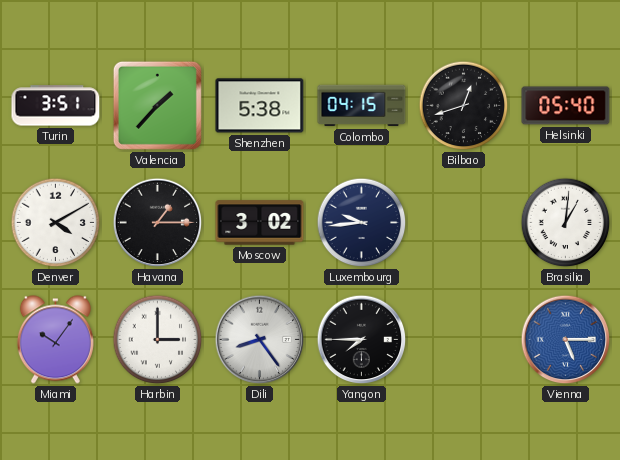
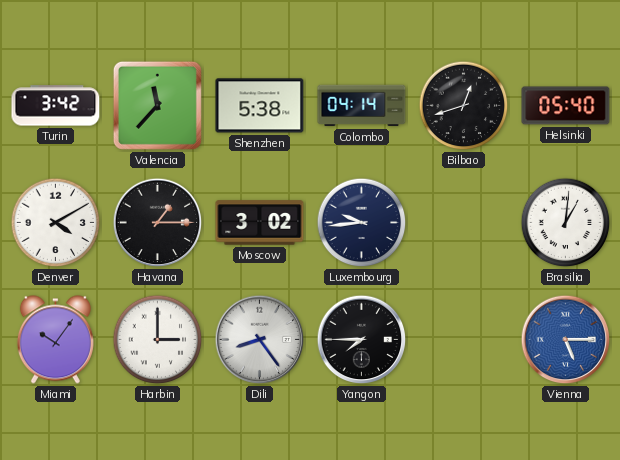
Turin: 3:51 -> 3:42
Valencia: 1:37 -> 11:37
Colombo: 04:15 -> 04:14
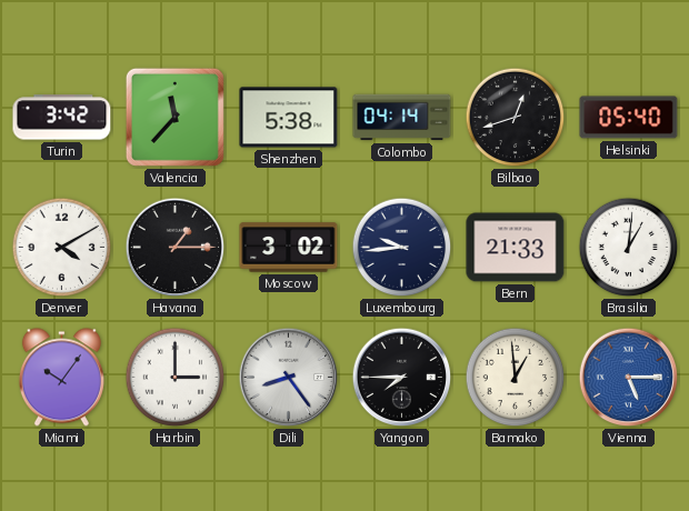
Bern: none -> 21:33
Bamako: none -> 12:59
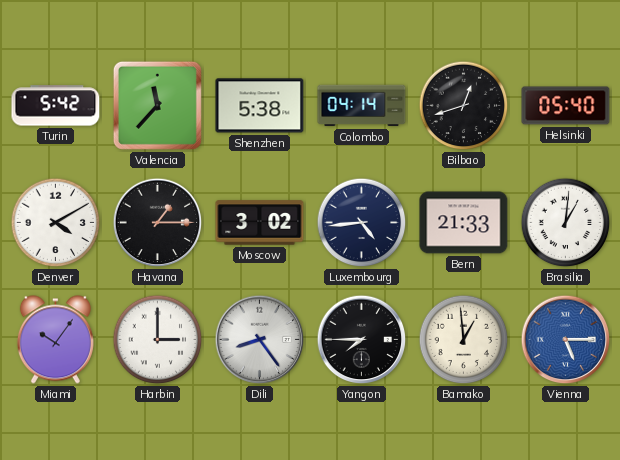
Turin: 3:42 -> 5:42
Luxembourg: 9:44 -> 4:44
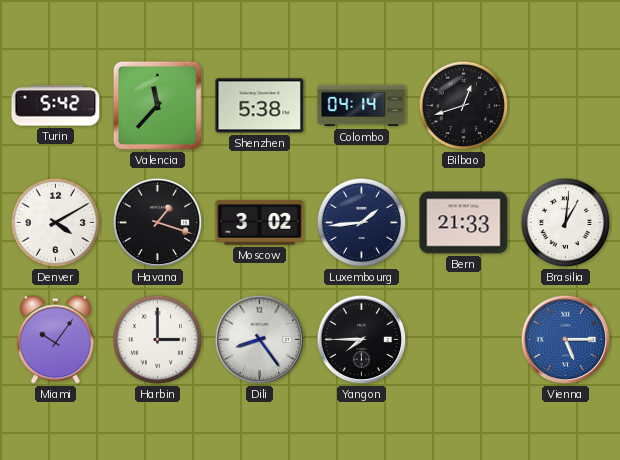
Helsinki: 05:40 -> none
Havana: 1:15 -> 1:18
Luxembourg: 4:44 -> 1:44
Bamako: 12:59 -> none
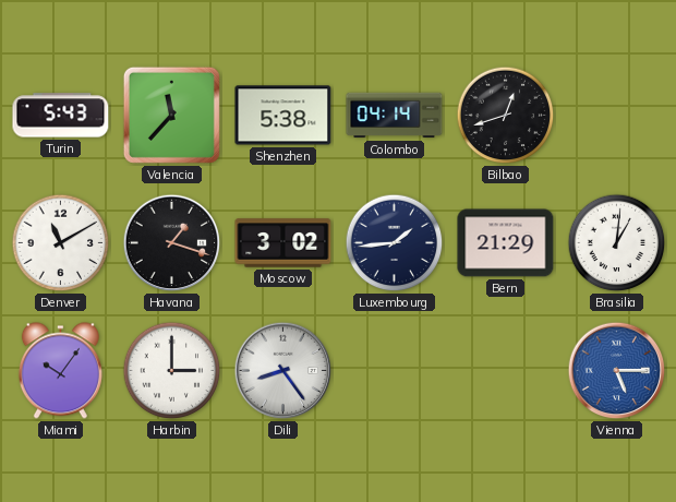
Turin: 5:42 -> 5:43
Denver: 4:10 -> 11:10
Bern: 21:33 -> 21:29
Yangon: 7:45 -> none
